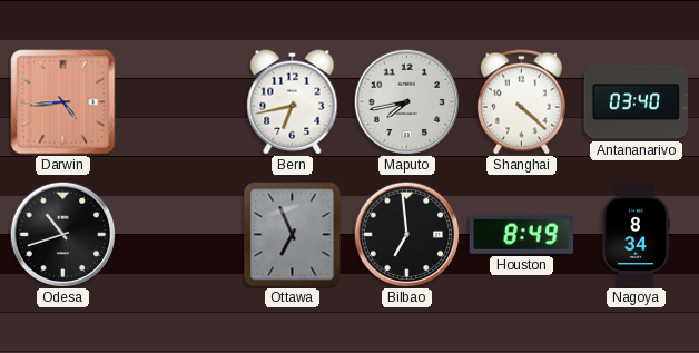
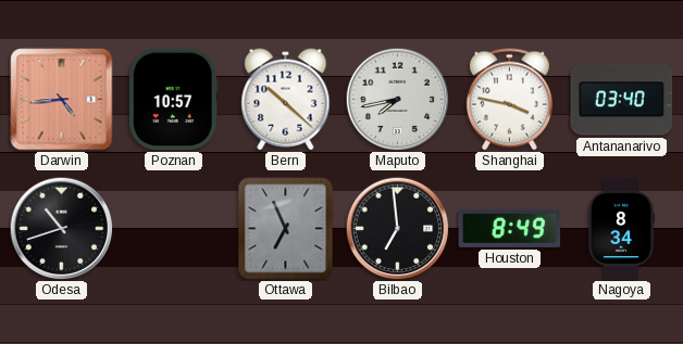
Poznan: none -> 10:57
Bern: 6:43 -> 10:22
Shanghai: 4:22 -> 3:47
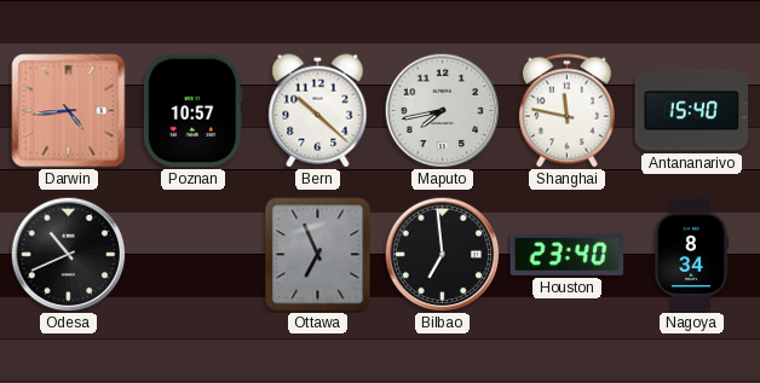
Shanghai: 3:47 -> 11:47
Antananarivo: 03:40 -> 15:40
Odesa: 10:42 -> 10:41
Houston: 8:49 -> 23:40
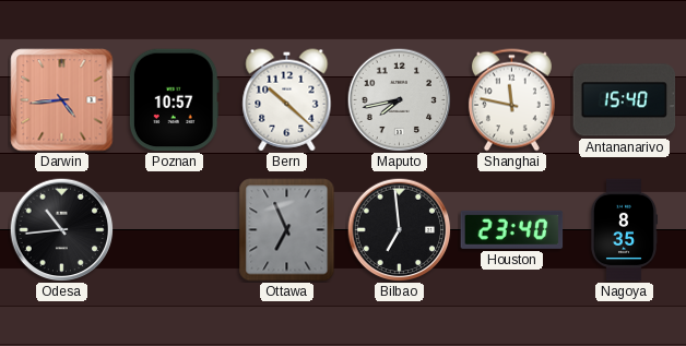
Odesa: 10:41 -> 10:44
Nagoya: 8:34 -> 8:35
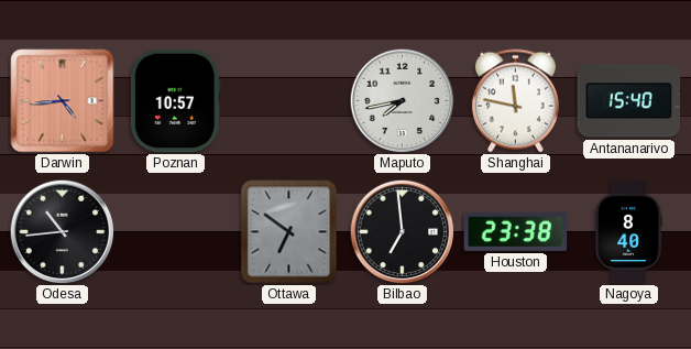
Bern: 10:22 -> none
Ottawa: 6:56 -> 6:51
Houston: 23:40 -> 23:38
Nagoya: 8:35 -> 8:40
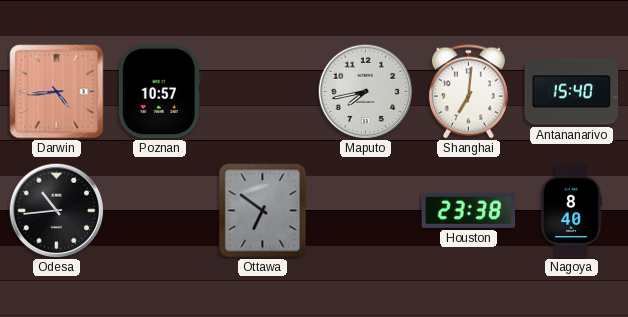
Shanghai: 11:47 -> 7:01
Bilbao: 6:59 -> none
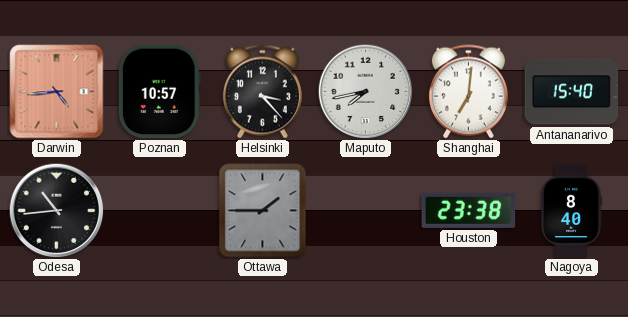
Helsinki: none -> 3:23
Ottawa: 6:51 -> 1:45
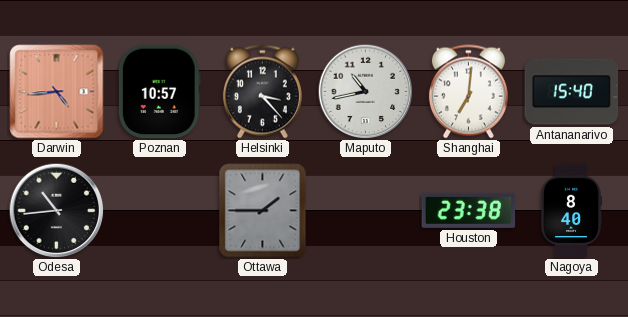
Maputo: 7:43 -> 10:43
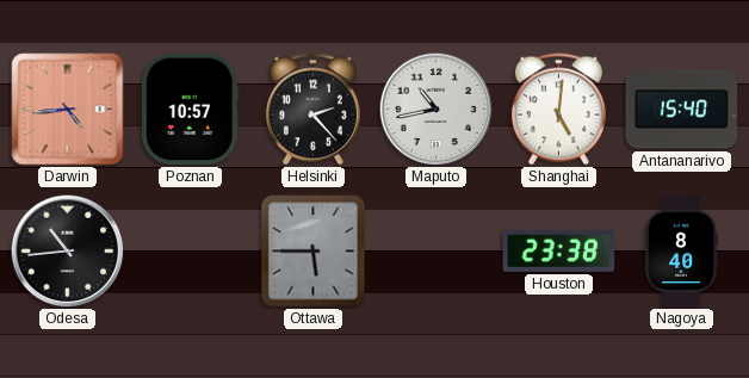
Helsinki: 3:23 -> 2:23
Shanghai: 7:01 -> 5:01
Ottawa: 1:45 -> 5:45
